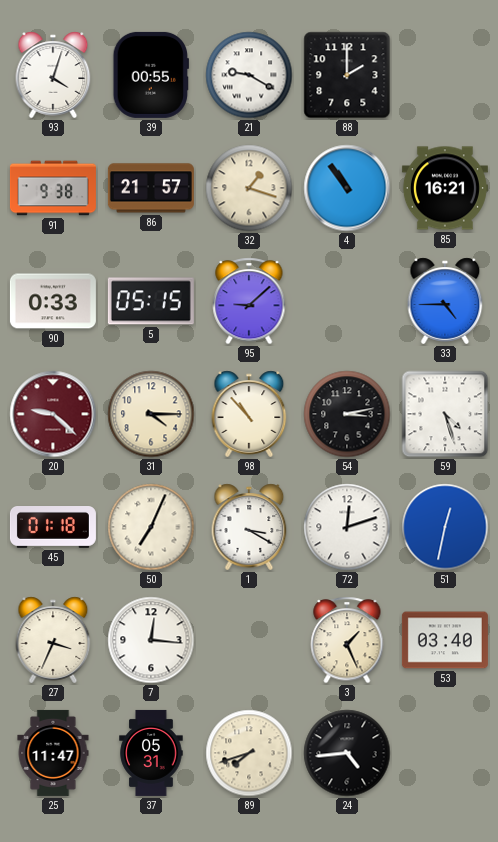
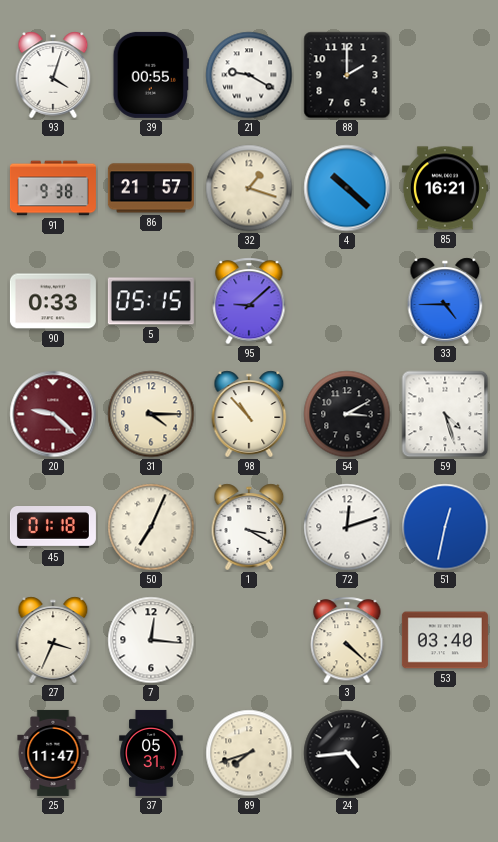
4: 10:54 -> 10:22
54: 3:13 -> 3:10
3: 1:26 -> 4:22
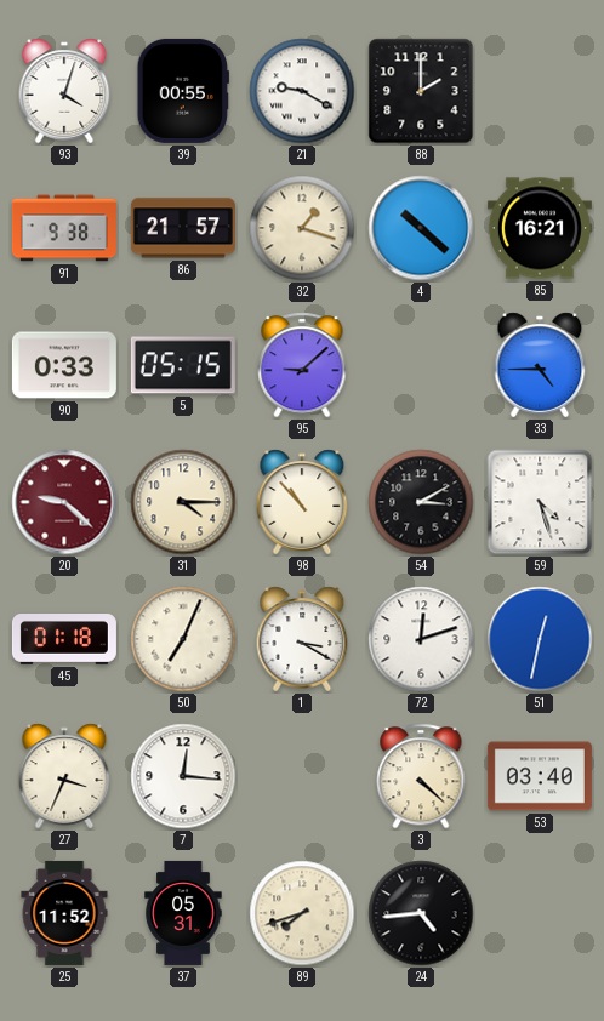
25: 11:47 -> 11:52
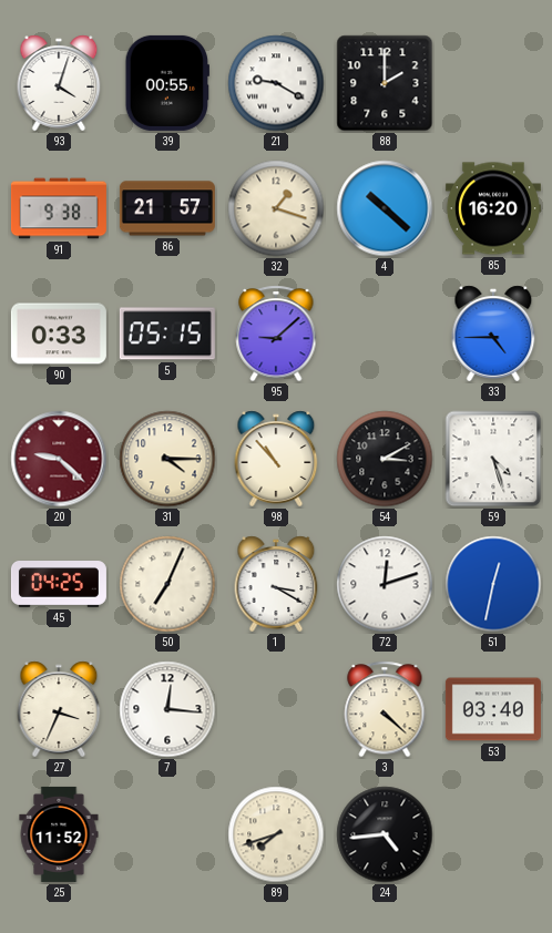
85: 16:21 -> 16:20
45: 01:18 -> 04:25
37: 05:31 -> none
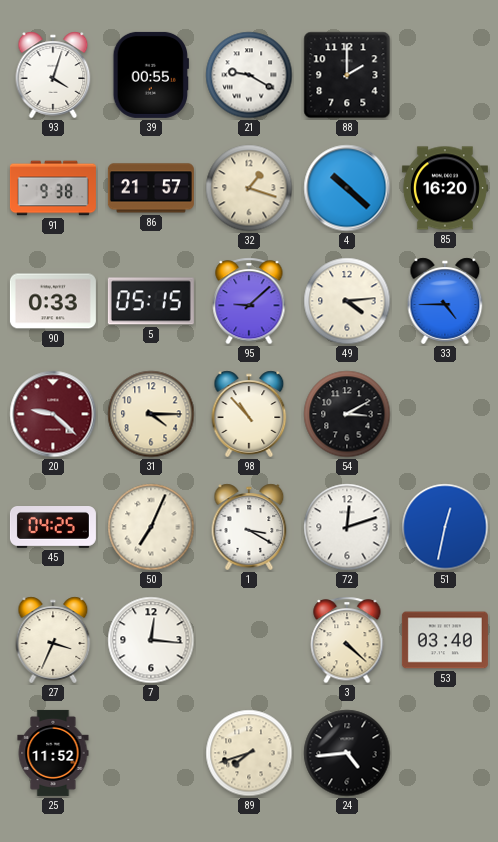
49: none -> 4:14
59: 4:27 -> none
